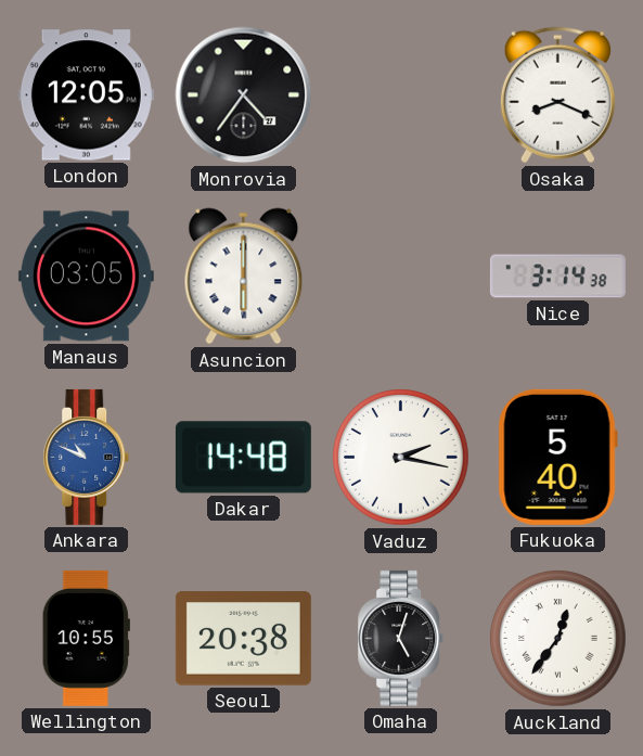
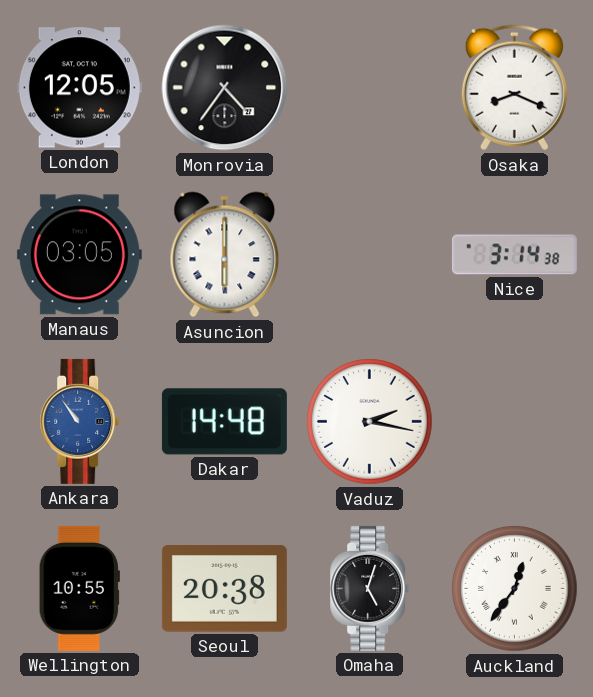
Ankara: 10:49 -> 10:54
Fukuoka: 5:40 -> none
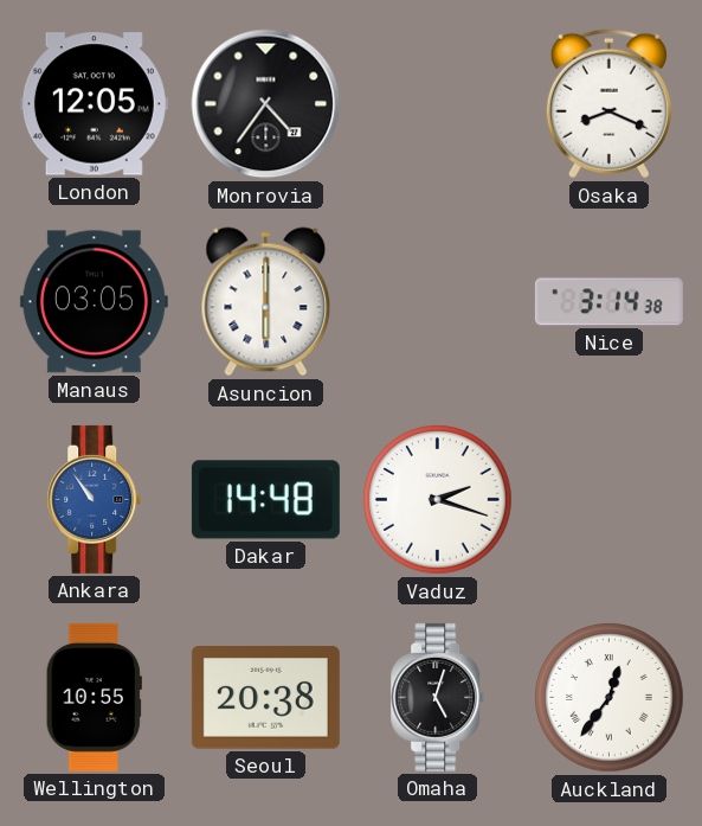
Vaduz: 2:17 -> 2:18
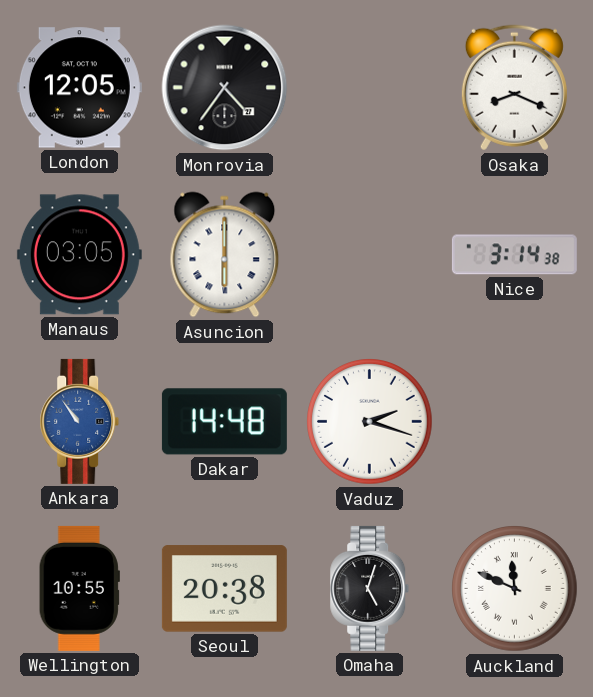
Auckland: 12:36 -> 11:49
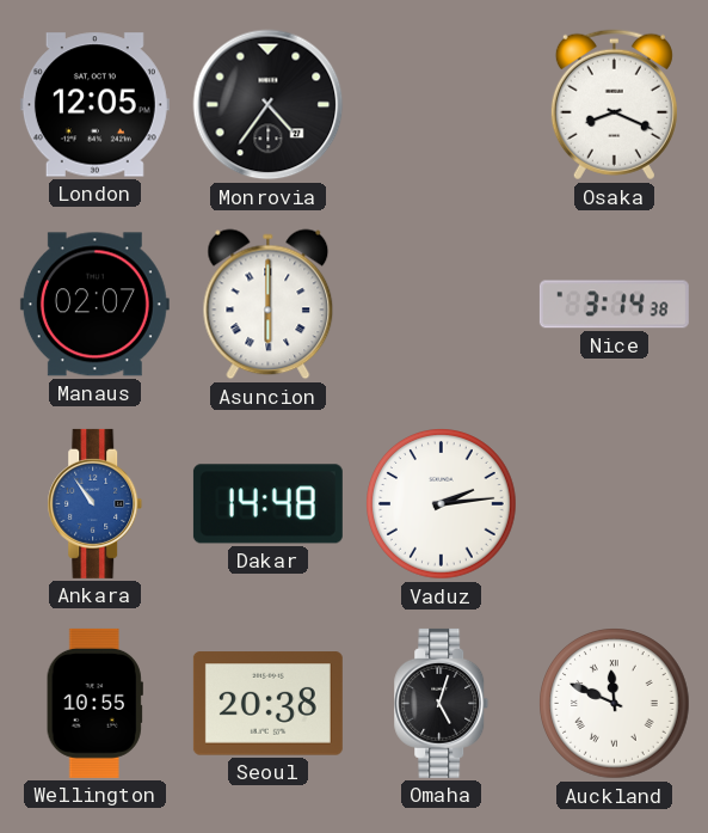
Manaus: 03:05 -> 02:07
Vaduz: 2:18 -> 2:14
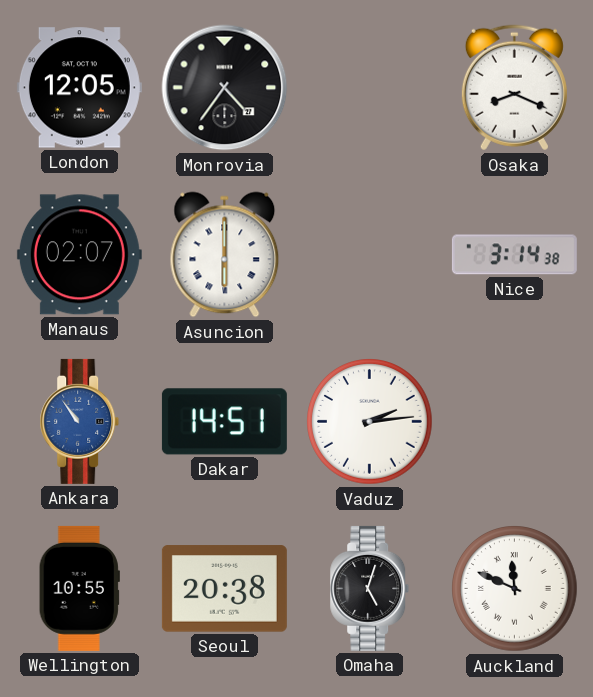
Dakar: 14:48 -> 14:51
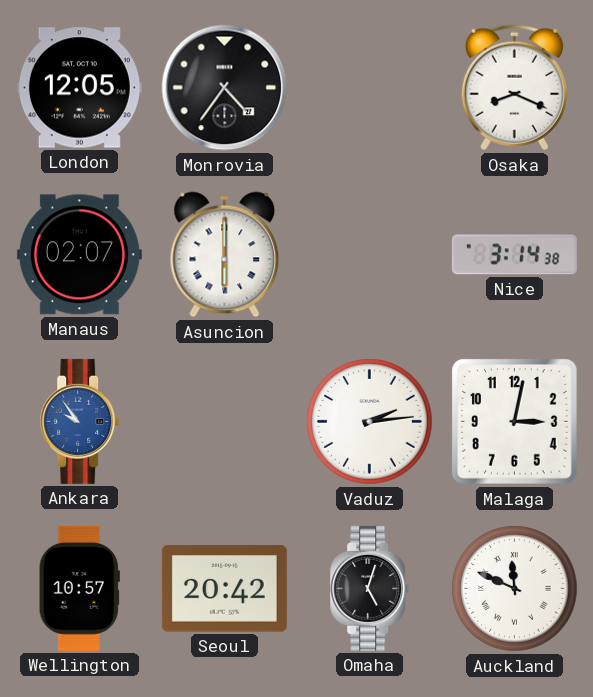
Ankara: 10:54 -> 9:54
Dakar: 14:51 -> none
Malaga: none -> 3:02
Wellington: 10:55 -> 10:57
Seoul: 20:38 -> 20:42
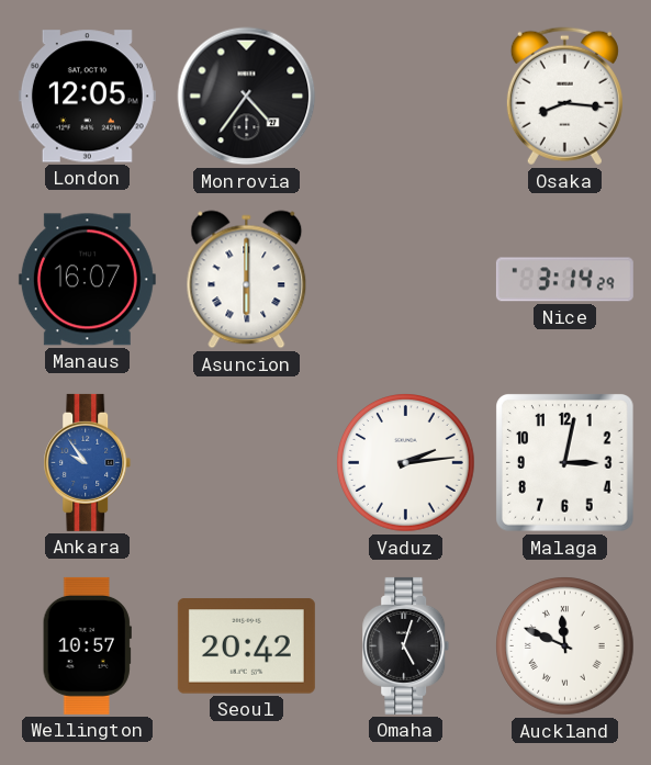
Osaka: 8:19 -> 8:16
Manaus: 02:07 -> 16:07
Nice: 3:14:38 -> 3:14:29
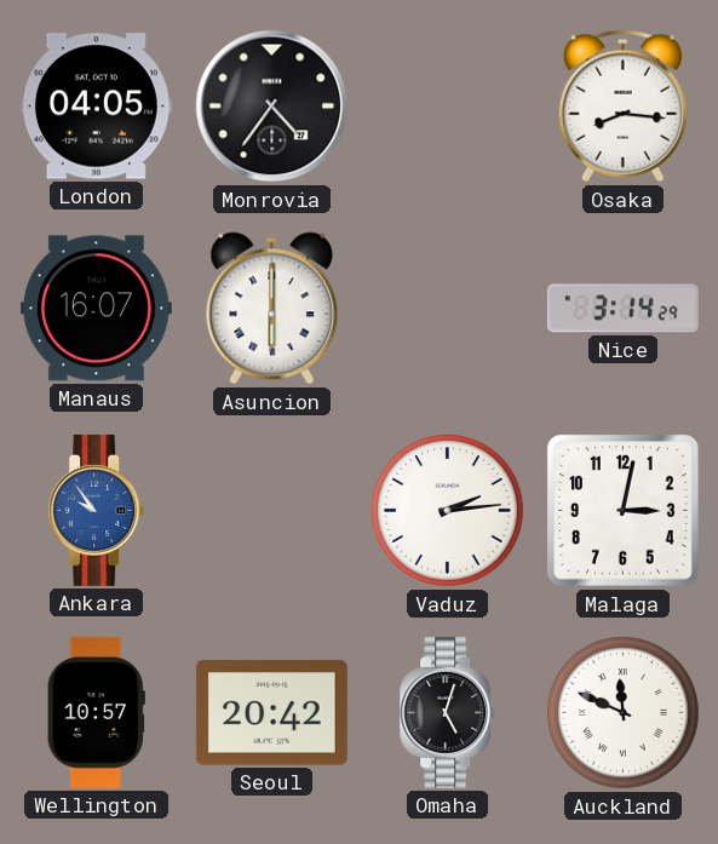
London: 12:05 -> 04:05
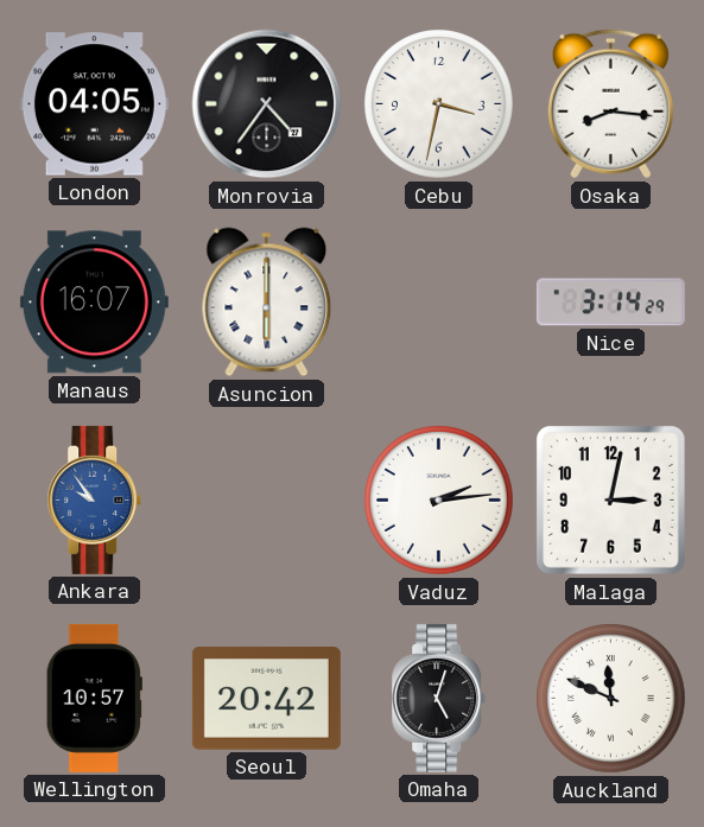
Cebu: none -> 3:32
